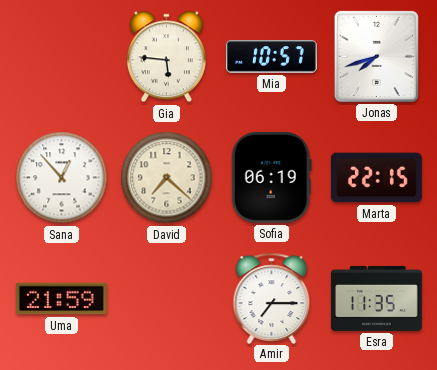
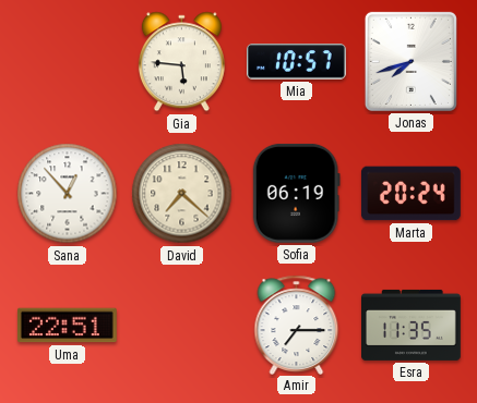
Marta: 22:15 -> 20:24
Uma: 21:59 -> 22:51
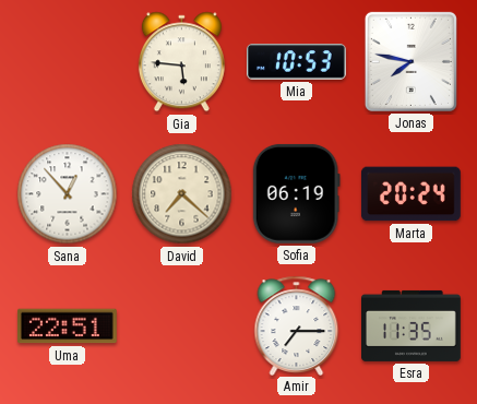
Mia: 10:57 -> 10:53
Jonas: 7:42 -> 7:47
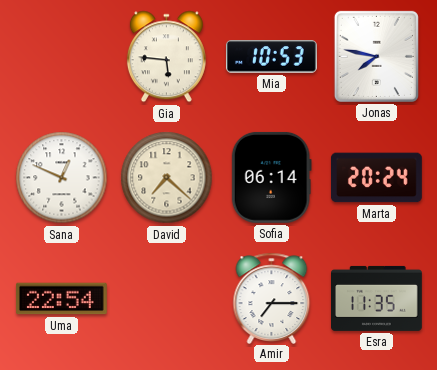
Sana: 12:53 -> 12:49
Sofia: 06:19 -> 06:14
Uma: 22:51 -> 22:54
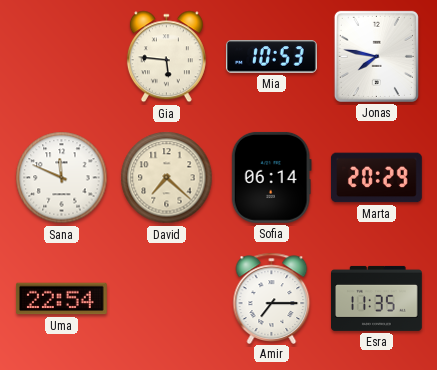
Sana: 12:49 -> 11:49
Marta: 20:24 -> 20:29
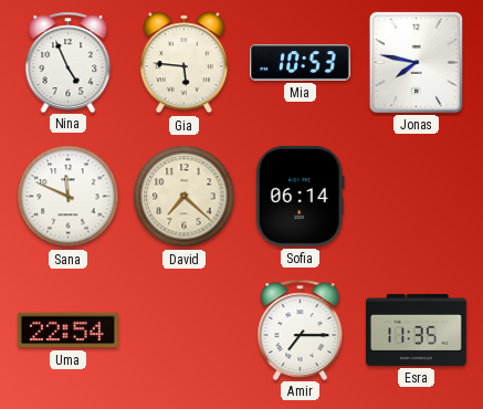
Nina: none -> 4:56
Marta: 20:29 -> none
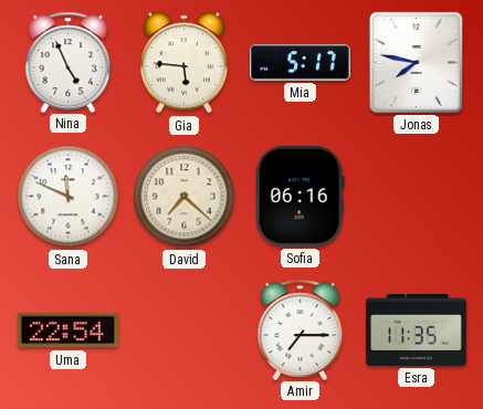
Mia: 10:53 -> 5:17
Sofia: 06:14 -> 06:16
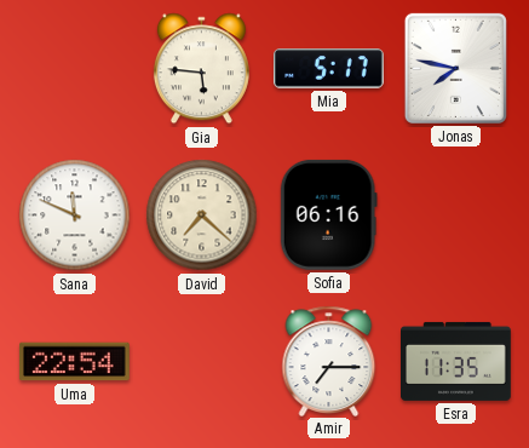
Nina: 4:56 -> none
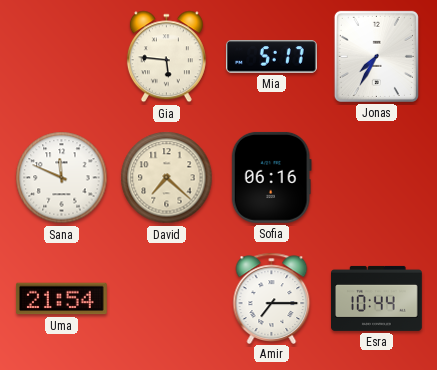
Jonas: 7:47 -> 7:35
Uma: 22:54 -> 21:54
Esra: 11:35 -> 10:44
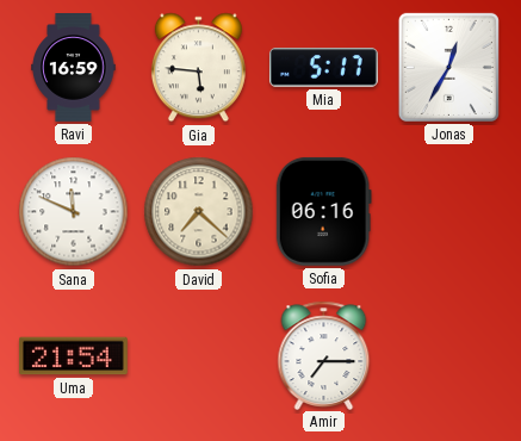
Ravi: none -> 16:59
Jonas: 7:35 -> 12:35
Esra: 10:44 -> none
